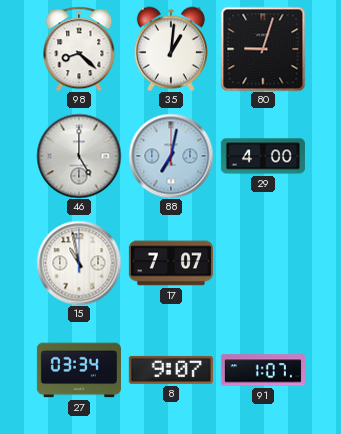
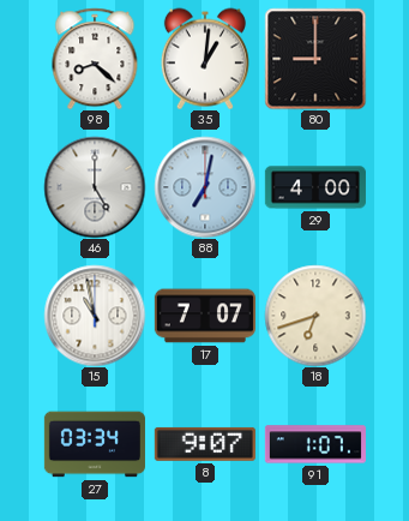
80: 9:03 -> 9:00
18: none -> 6:42
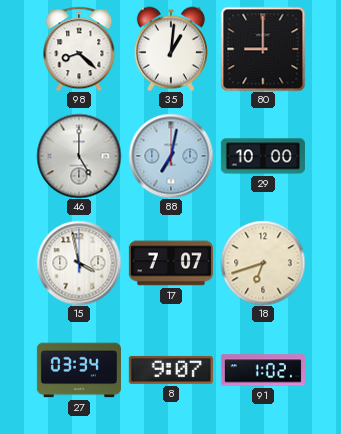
29: 4:00 -> 10:00
15: 10:58 -> 3:58
91: 1:07 -> 1:02
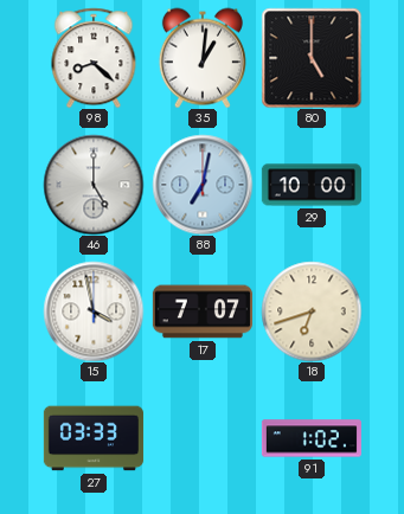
80: 9:00 -> 5:00
27: 03:34 -> 03:33
8: 9:07 -> none
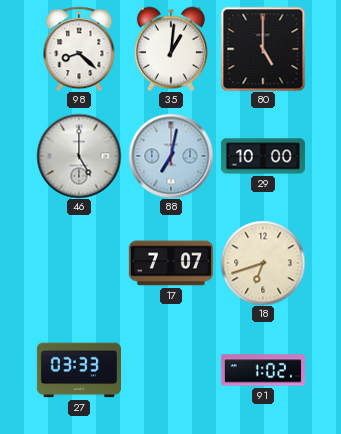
15: 3:58 -> none
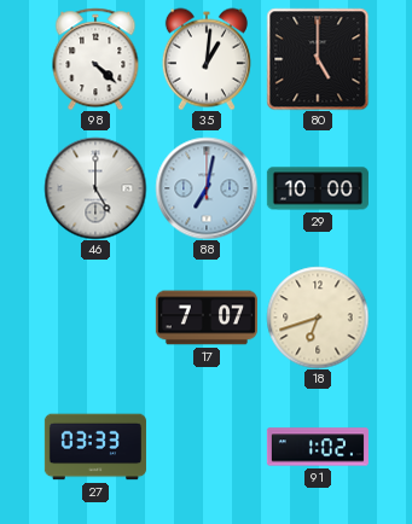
98: 8:22 -> 4:22
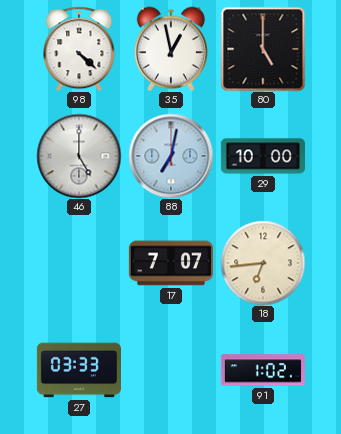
35: 1:01 -> 12:58
18: 6:42 -> 6:44
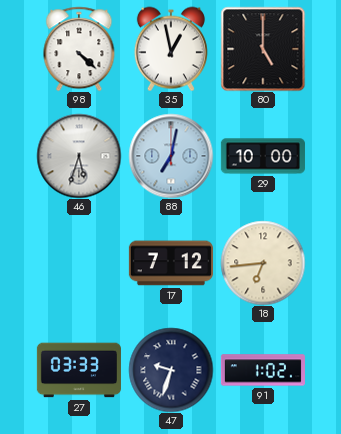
46: 5:00 -> 5:33
17: 7:07 -> 7:12
47: none -> 9:33
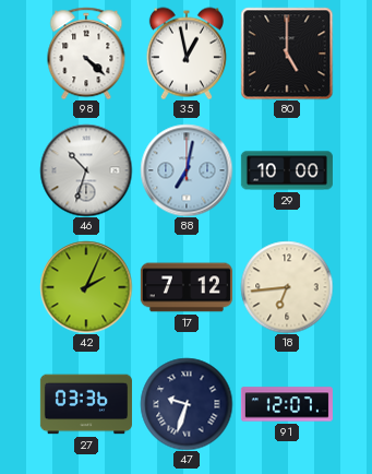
46: 5:33 -> 10:33
42: none -> 2:04
27: 03:33 -> 03:36
91: 1:02 -> 12:07
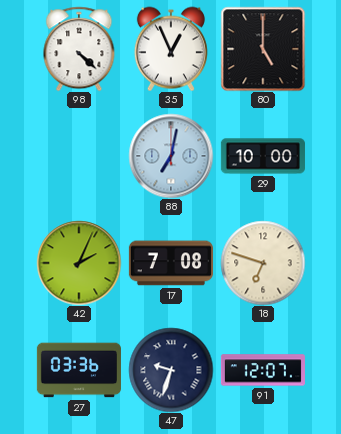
35: 12:58 -> 12:56
46: 10:33 -> none
17: 7:12 -> 7:08
18: 6:44 -> 6:48
